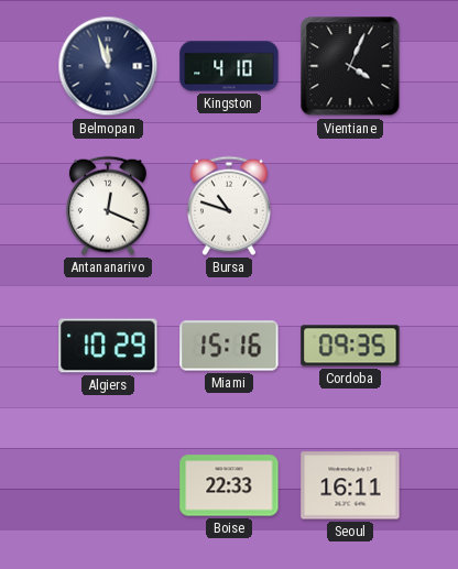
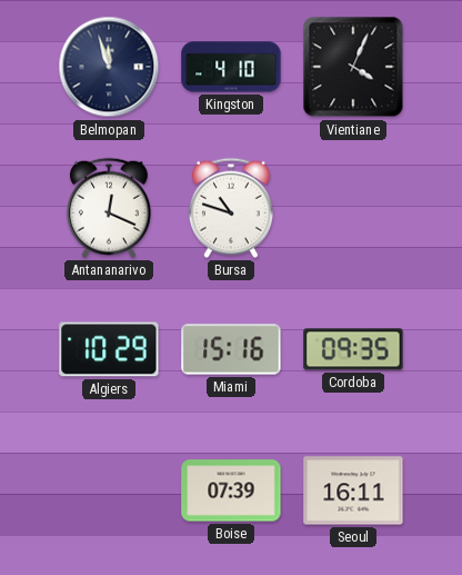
Boise: 22:33 -> 07:39
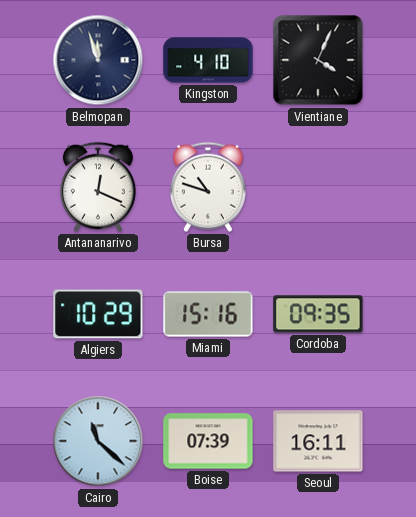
Cairo: none -> 11:22
